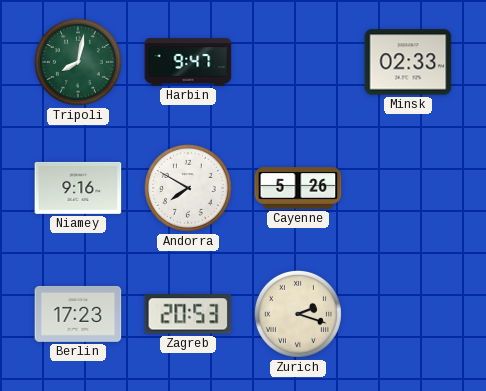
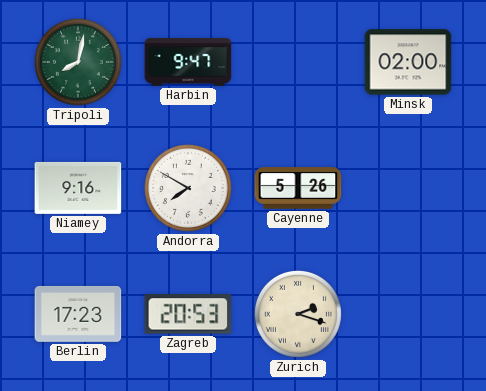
Minsk: 02:33 -> 02:00
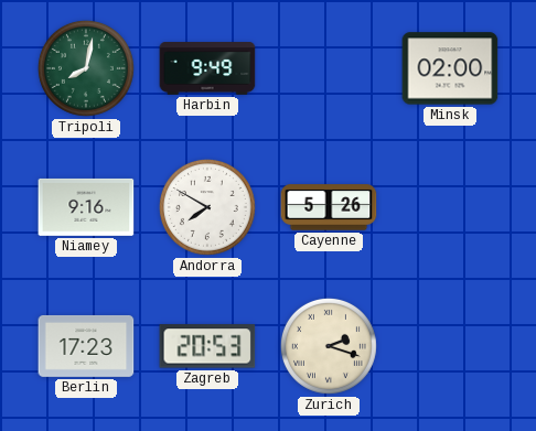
Harbin: 9:47 -> 9:49
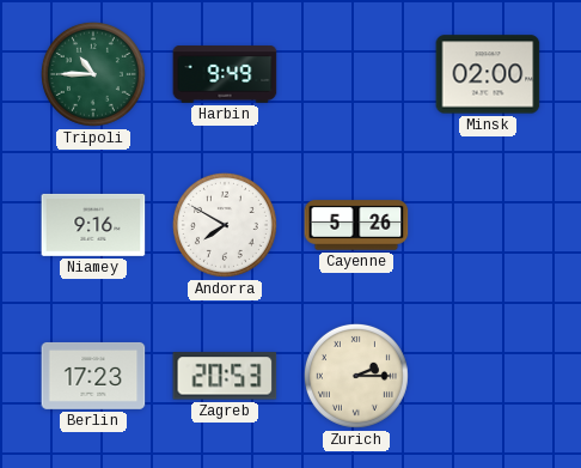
Tripoli: 8:02 -> 10:45
Zurich: 2:18 -> 2:15
